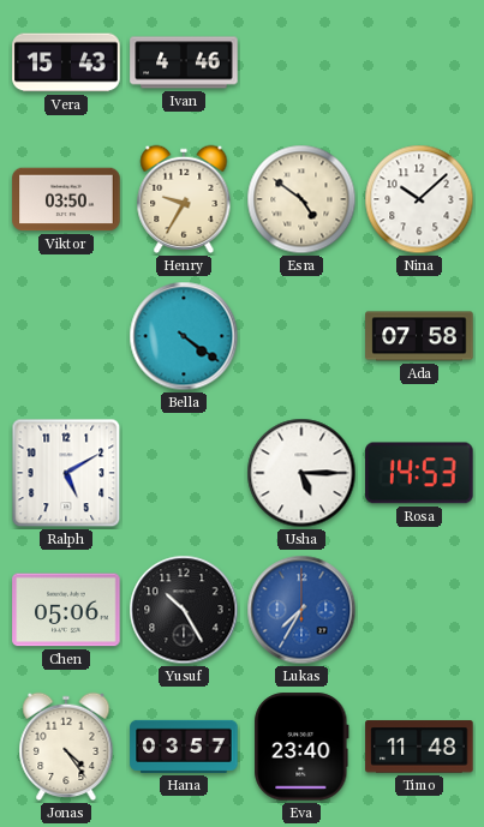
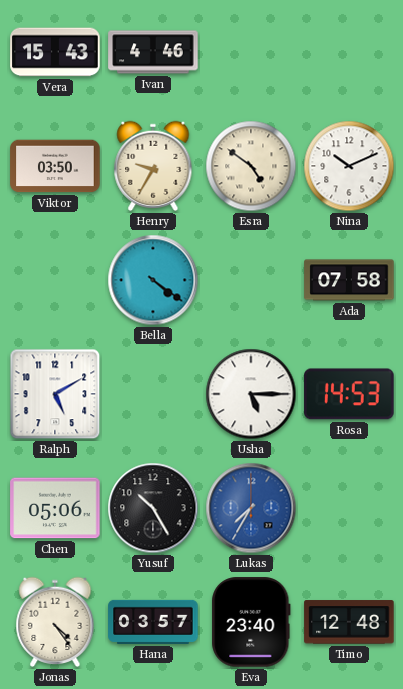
Nina: 10:08 -> 10:11
Timo: 11:48 -> 12:48
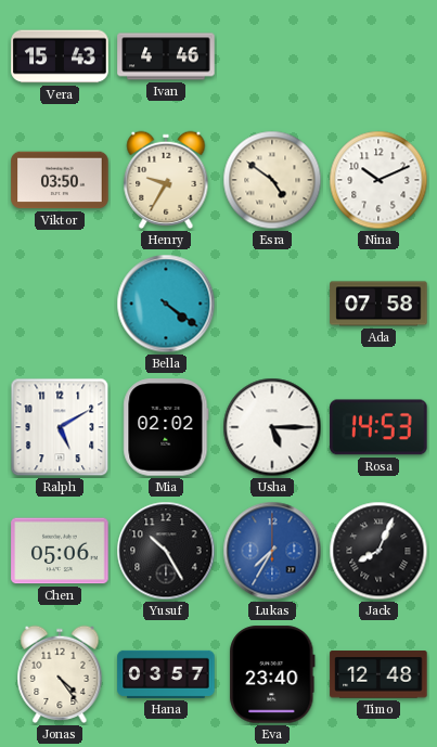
Mia: none -> 02:02
Jack: none -> 8:04
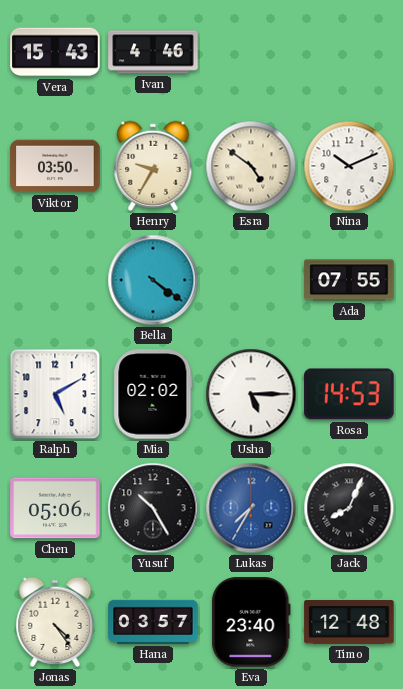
Ada: 07:58 -> 07:55
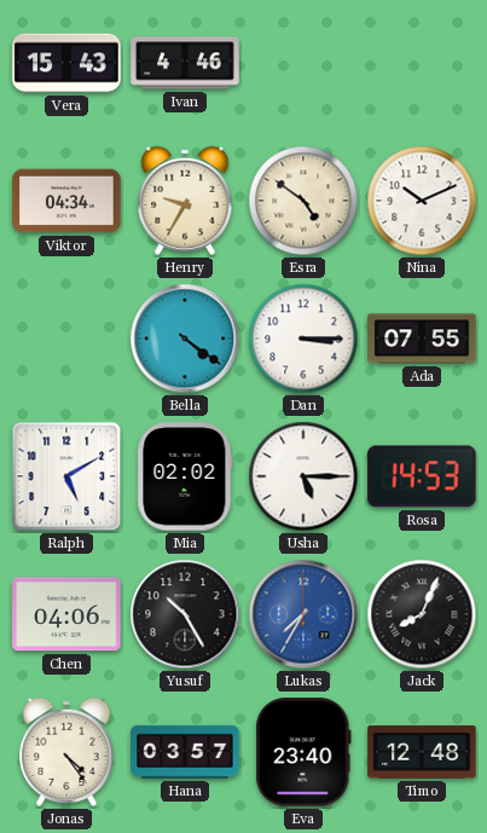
Viktor: 03:50 -> 04:34
Dan: none -> 3:15
Chen: 05:06 -> 04:06
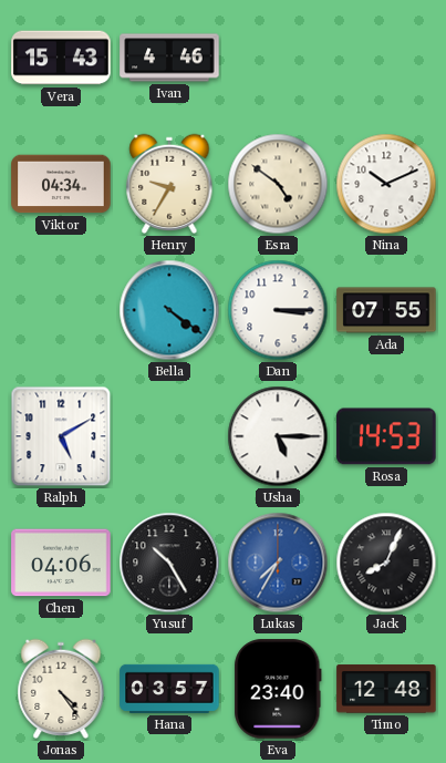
Mia: 02:02 -> none
